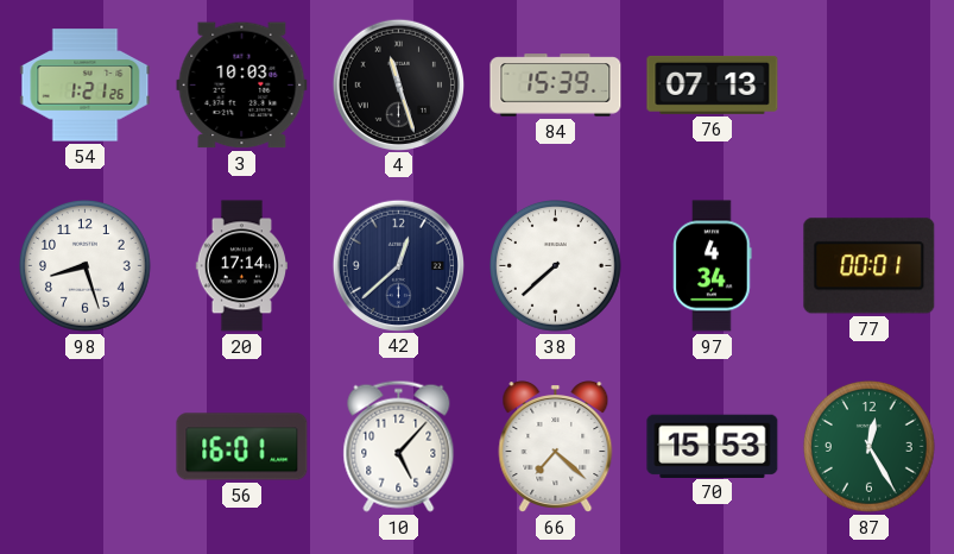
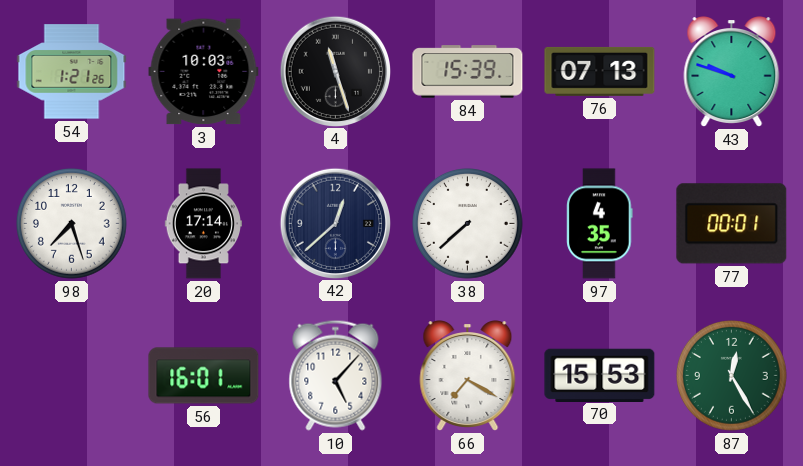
43: none -> 9:48
98: 8:27 -> 7:27
97: 4:34 -> 4:35
66: 7:22 -> 7:20
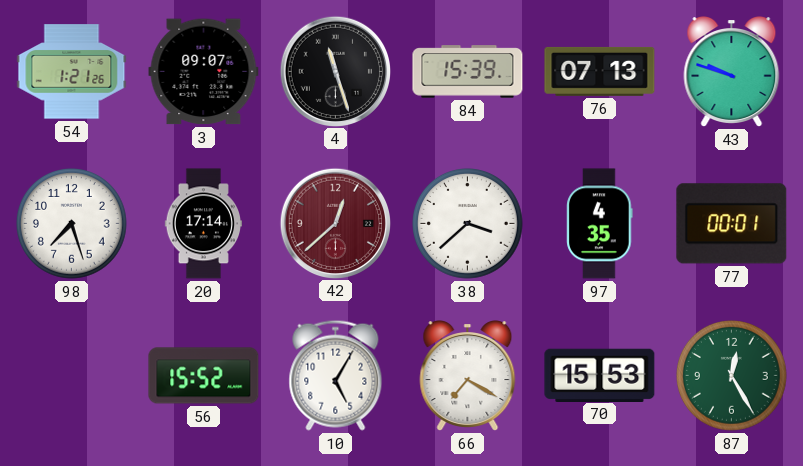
3: 10:03 -> 09:07
42 dial: navy -> burgundy
38: 7:38 -> 3:38
56: 16:01 -> 15:52
10: 5:07 -> 5:05
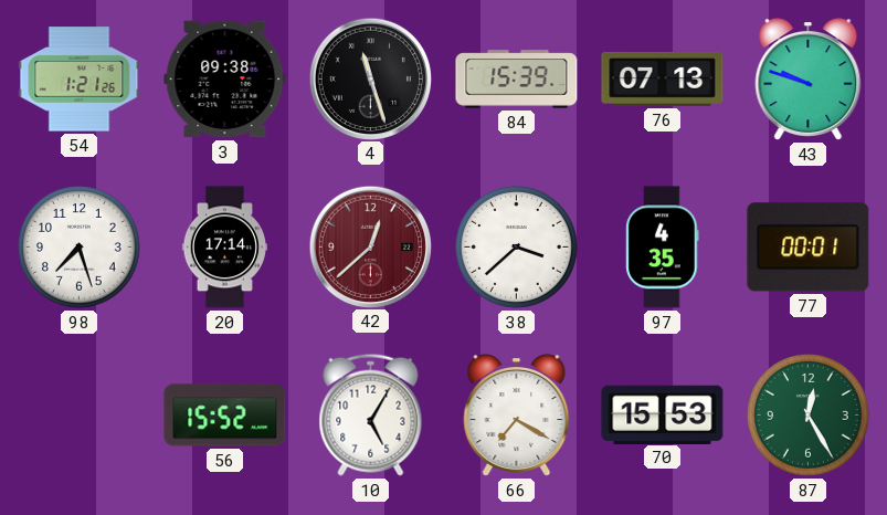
3: 09:07 -> 09:38
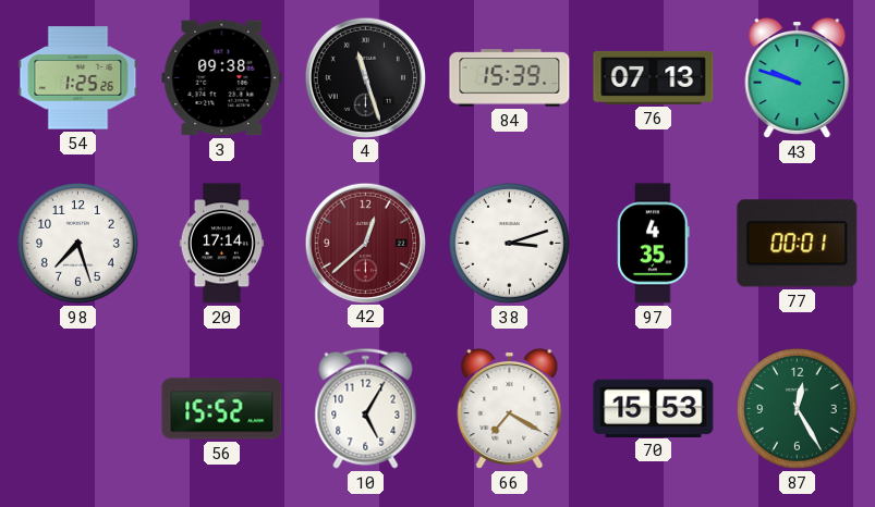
54: 1:21 -> 1:25
38: 3:38 -> 3:12
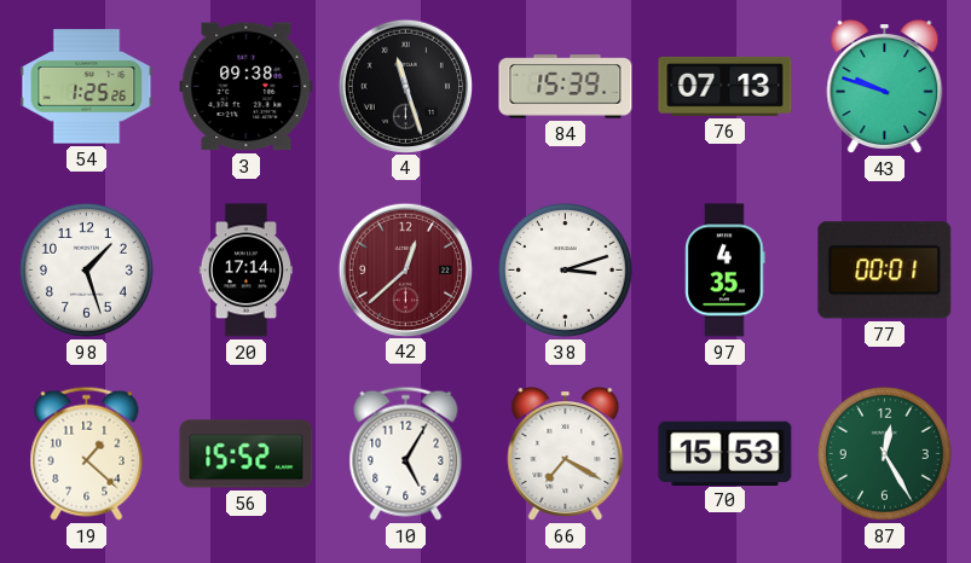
98: 7:27 -> 1:27
19: none -> 1:22
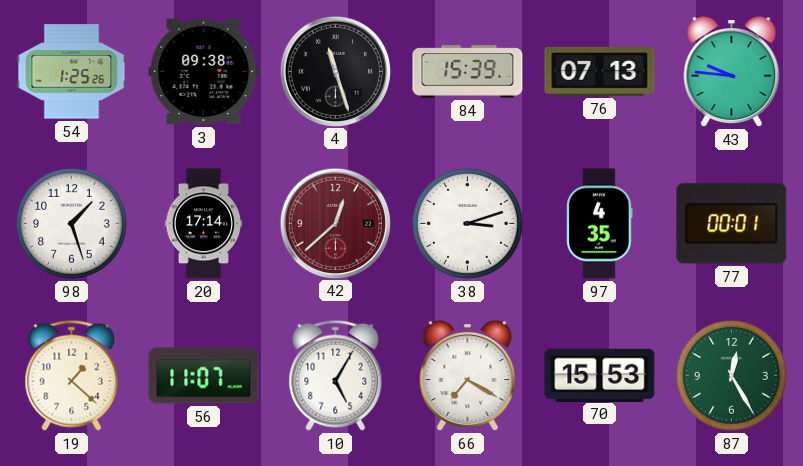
43: 9:48 -> 9:46
56: 15:52 -> 11:07
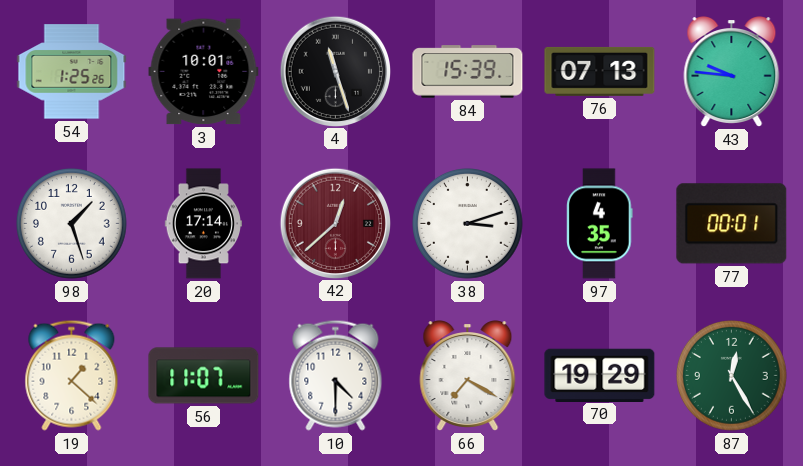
3: 09:38 -> 10:01
10: 5:05 -> 4:30
70: 15:53 -> 19:29
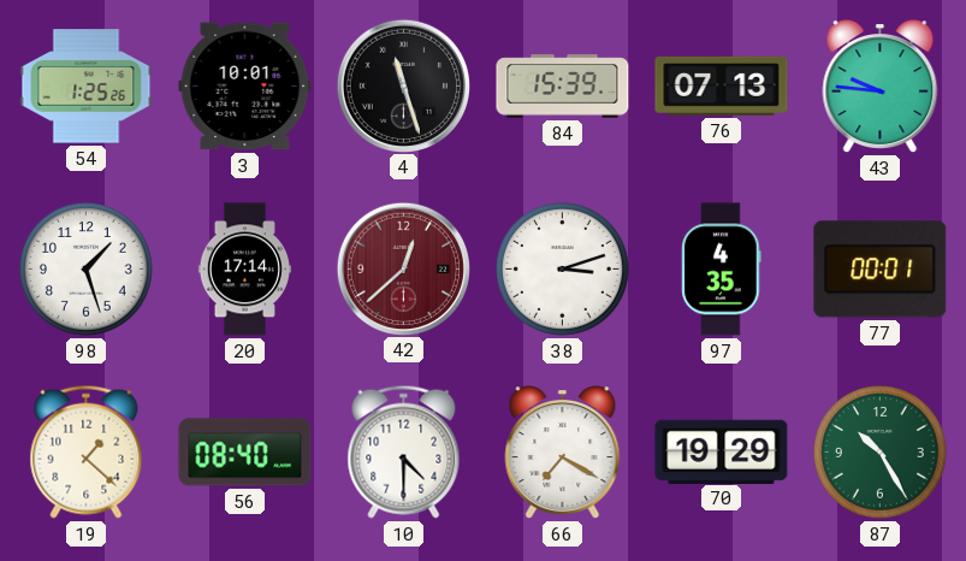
56: 11:07 -> 08:40
87: 12:25 -> 10:25
